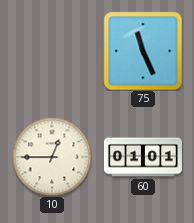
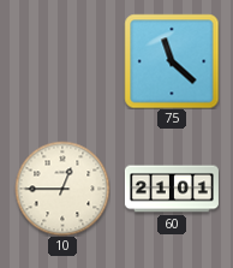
75: 11:26 -> 11:22
60: 01:01 -> 21:01
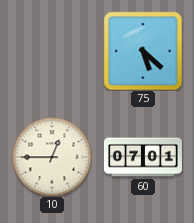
75: 11:22 -> 5:22
60: 21:01 -> 07:01
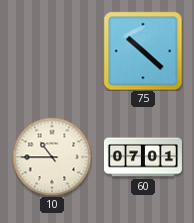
75: 5:22 -> 10:22
10: 12:45 -> 10:45
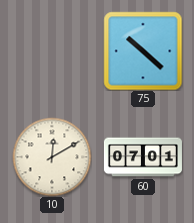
10: 10:45 -> 12:10
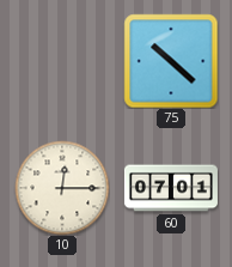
10: 12:10 -> 12:15
